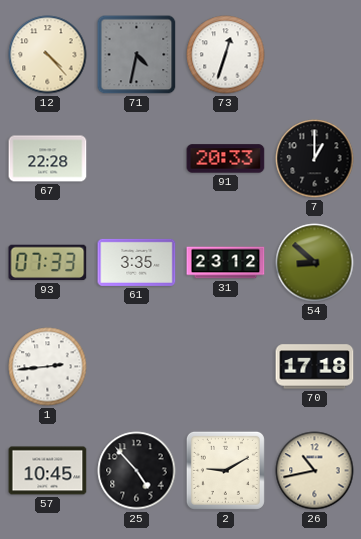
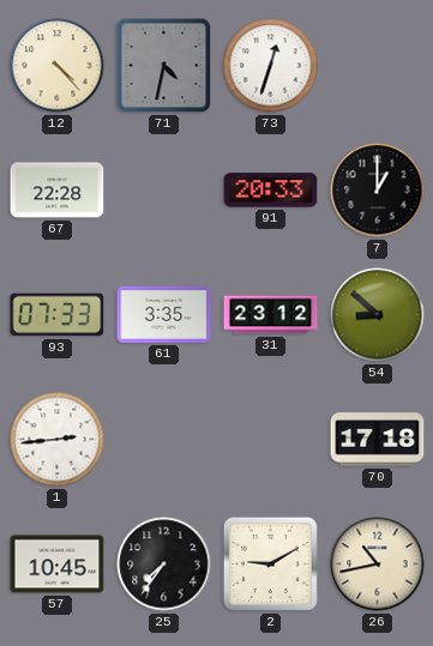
25: 4:53 -> 7:36
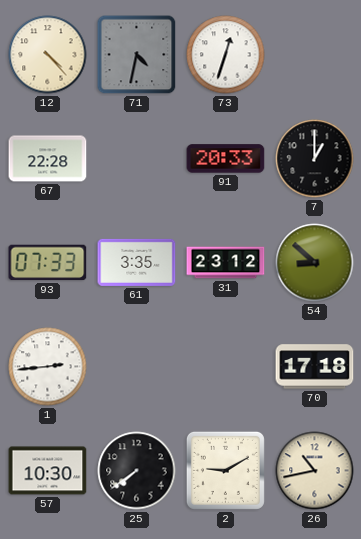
57: 10:45 -> 10:30
25: 7:36 -> 7:39
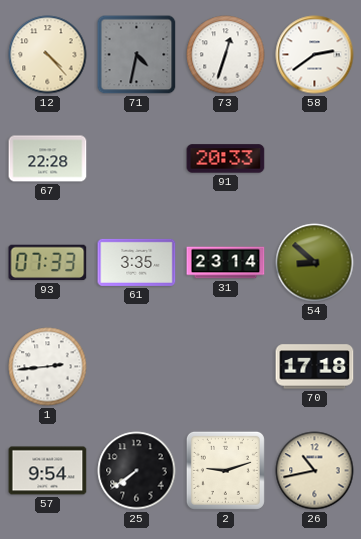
58: none -> 2:39
7: 1:00 -> none
31: 23:12 -> 23:14
57: 10:30 -> 9:54
2: 9:10 -> 9:12
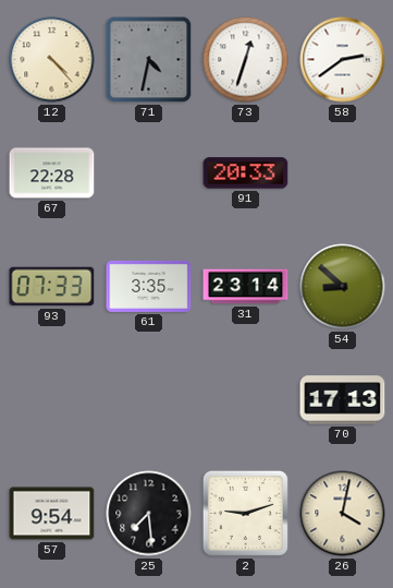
1: 2:44 -> none
70: 17:18 -> 17:13
25: 7:39 -> 7:29
26: 10:43 -> 4:02
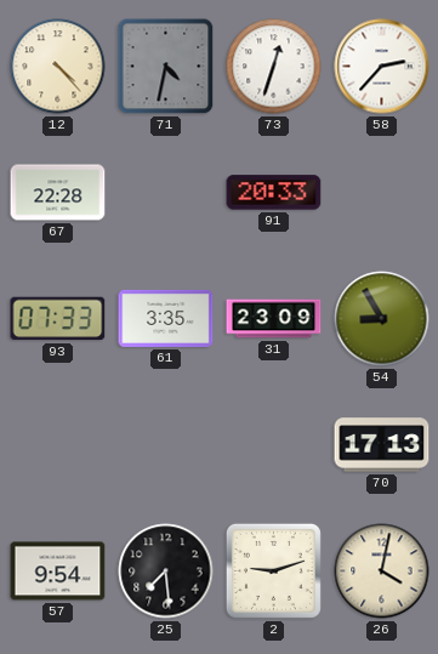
58: 2:39 -> 2:37
31: 23:14 -> 23:09
54: 8:52 -> 8:55
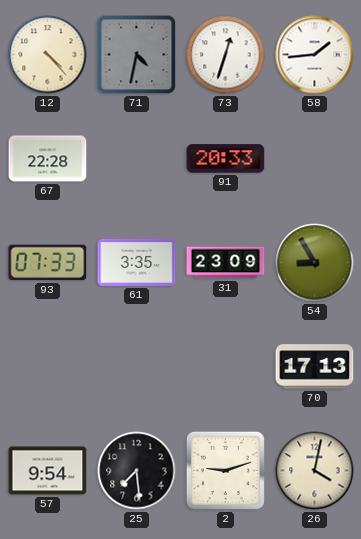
58: 2:37 -> 1:44
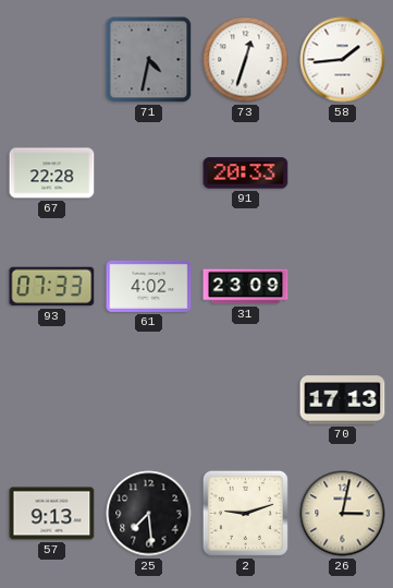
12: 4:23 -> none
61: 3:35 -> 4:02
54: 8:55 -> none
57: 9:54 -> 9:13
26: 4:02 -> 3:02
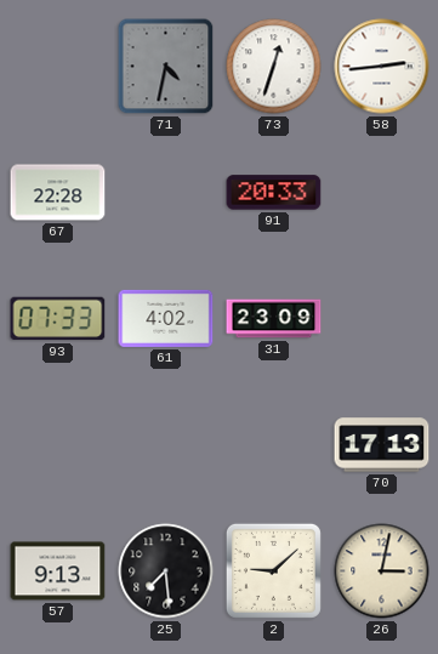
58: 1:44 -> 2:44
2: 9:12 -> 9:08
